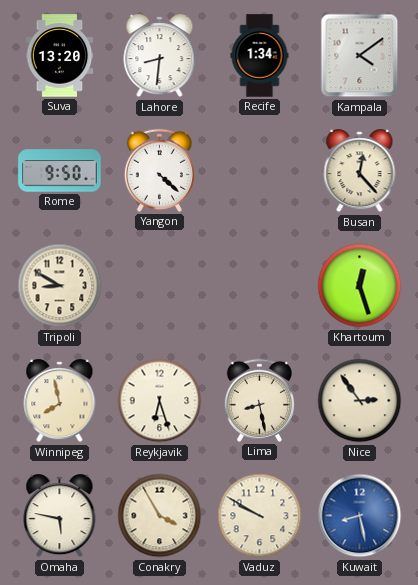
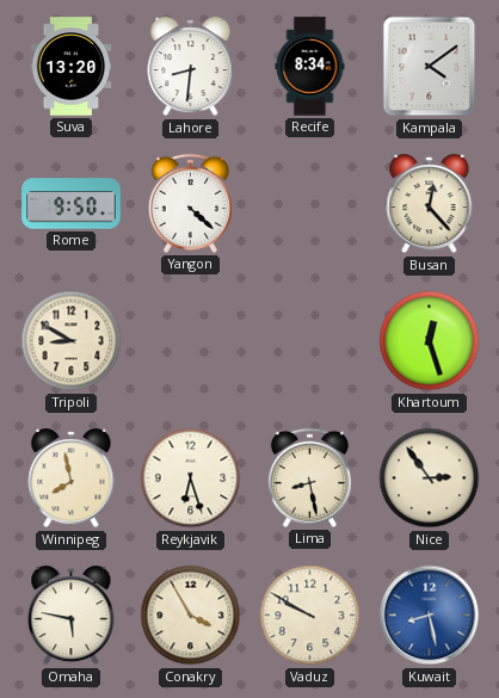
Recife: 1:34 -> 8:34
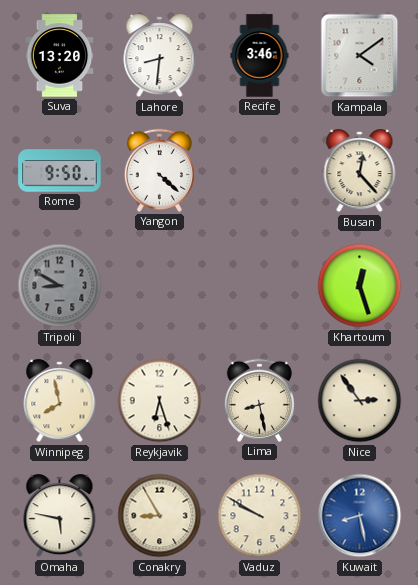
Recife: 8:34 -> 3:46
Tripoli dial: cream -> grey
Conakry: 3:55 -> 8:55
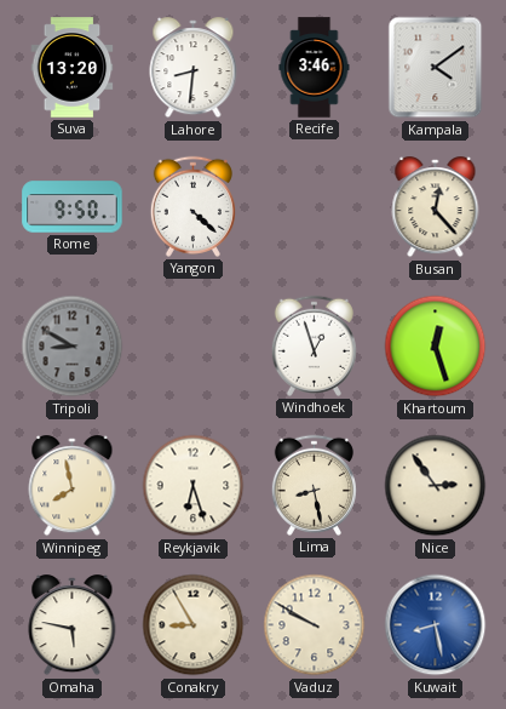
Windhoek: none -> 12:57
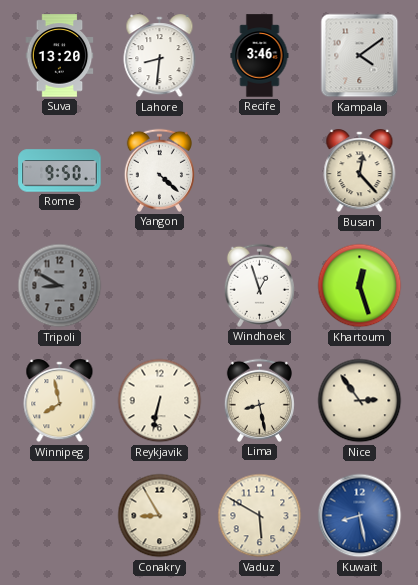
Reykjavik: 6:27 -> 6:32
Omaha: 5:47 -> none
Vaduz: 9:50 -> 5:50
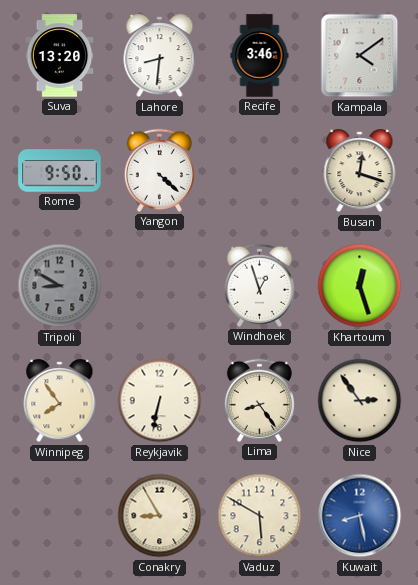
Busan: 12:23 -> 12:18
Winnipeg: 7:58 -> 7:54
Lima: 8:28 -> 8:24
